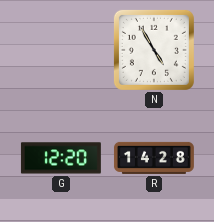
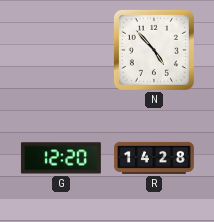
N: 4:55 -> 4:53
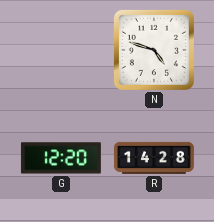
N: 4:53 -> 4:48
